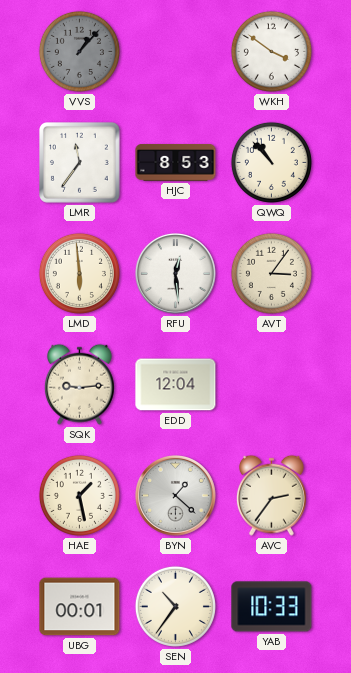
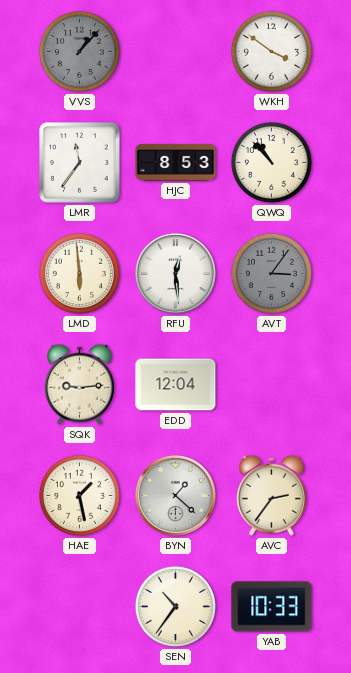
AVT dial: cream -> grey
UBG: 00:01 -> none
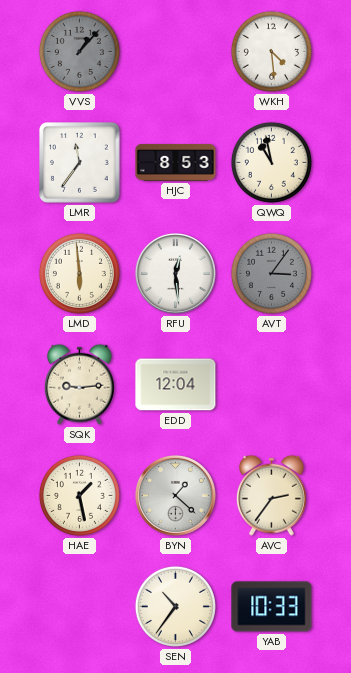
WKH: 3:51 -> 4:29
QWQ: 10:53 -> 10:58
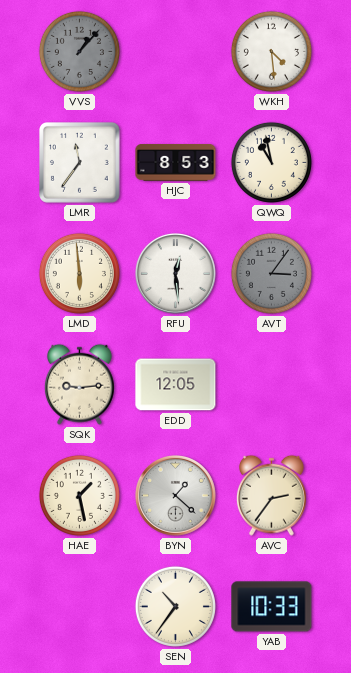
EDD: 12:04 -> 12:05
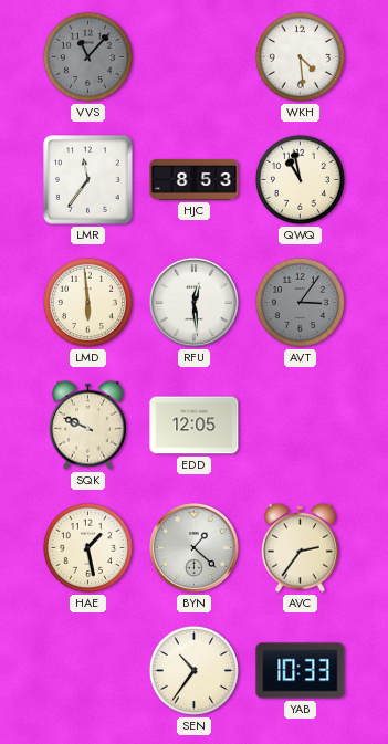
VVS: 1:07 -> 11:07
SQK: 9:14 -> 9:49
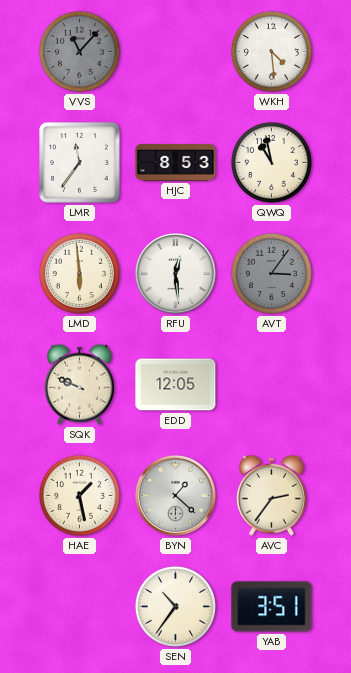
YAB: 10:33 -> 3:51
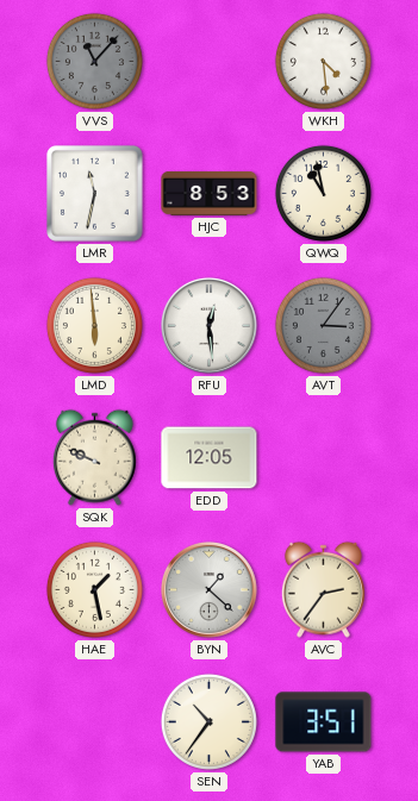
LMR: 11:36 -> 11:32
